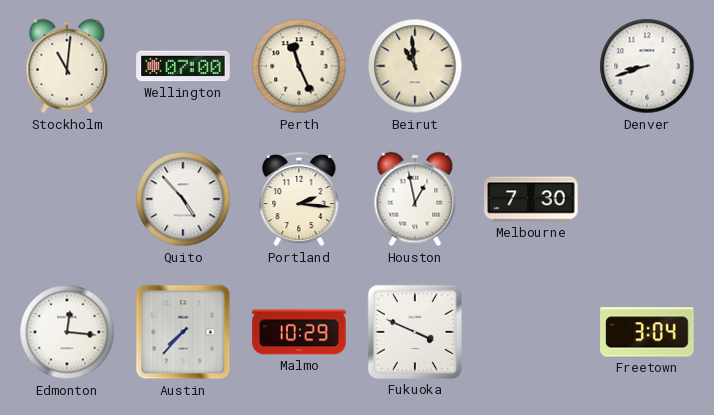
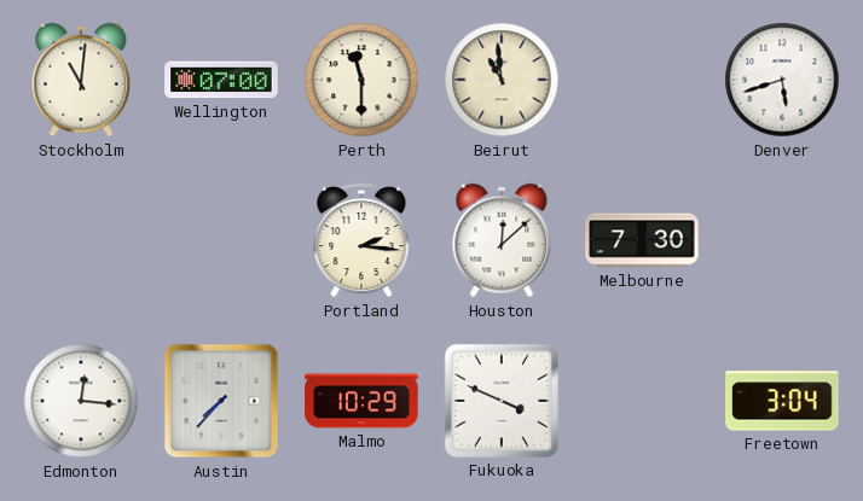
Perth: 11:26 -> 11:30
Denver: 8:42 -> 5:42
Quito: 4:53 -> none
Houston: 12:58 -> 12:08
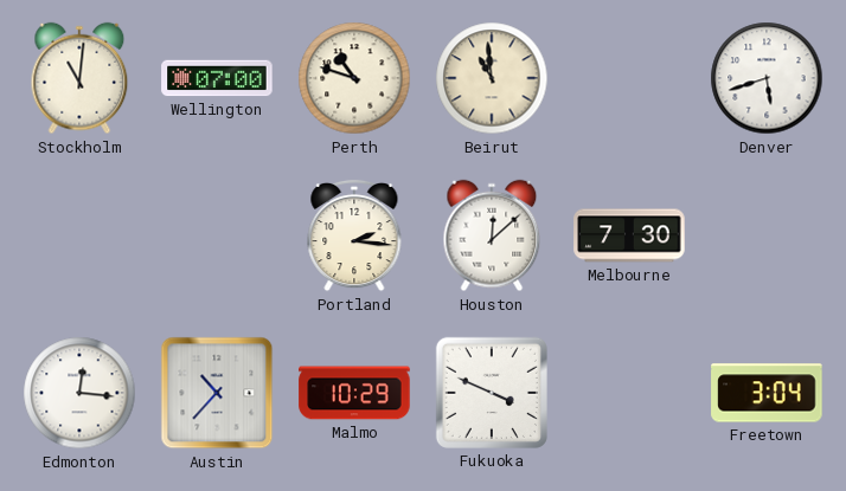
Perth: 11:30 -> 10:48
Austin: 7:37 -> 10:37
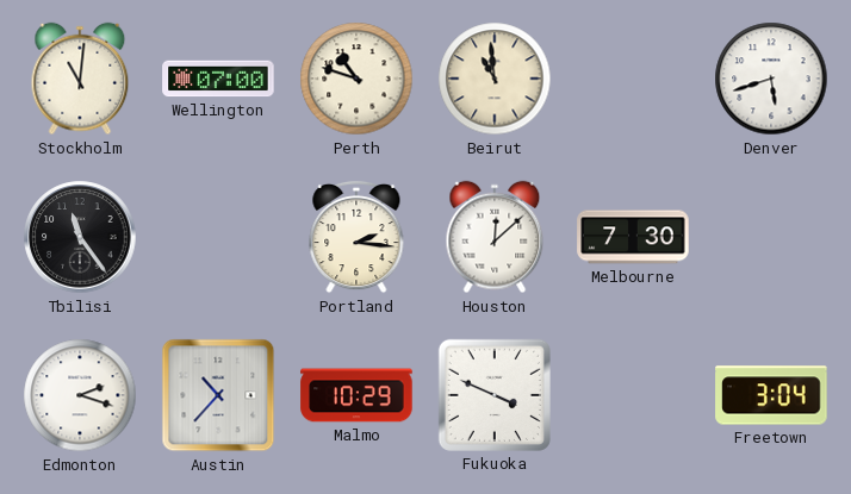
Tbilisi: none -> 11:24
Edmonton: 12:16 -> 2:18
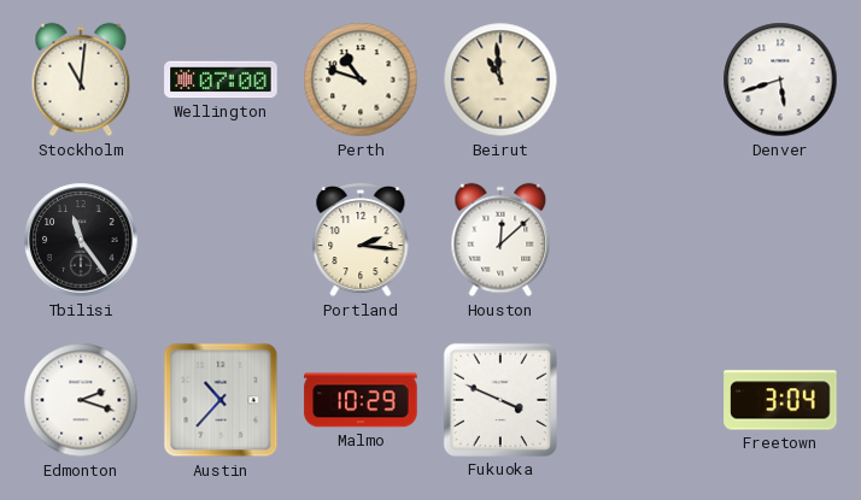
Melbourne: 7:30 -> none
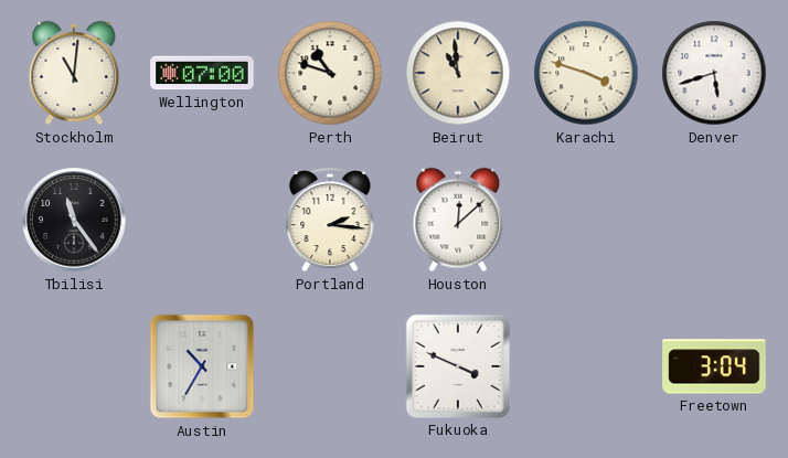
Karachi: none -> 3:48
Edmonton: 2:18 -> none
Austin: 10:37 -> 10:35
Malmo: 10:29 -> none
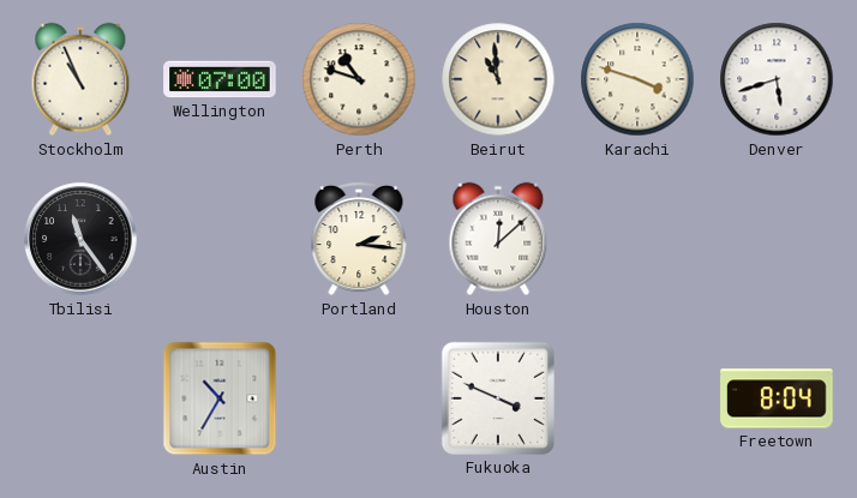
Stockholm: 11:01 -> 10:56
Freetown: 3:04 -> 8:04
